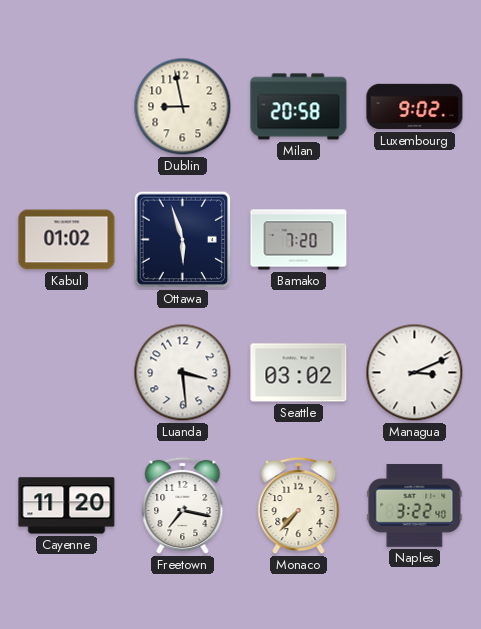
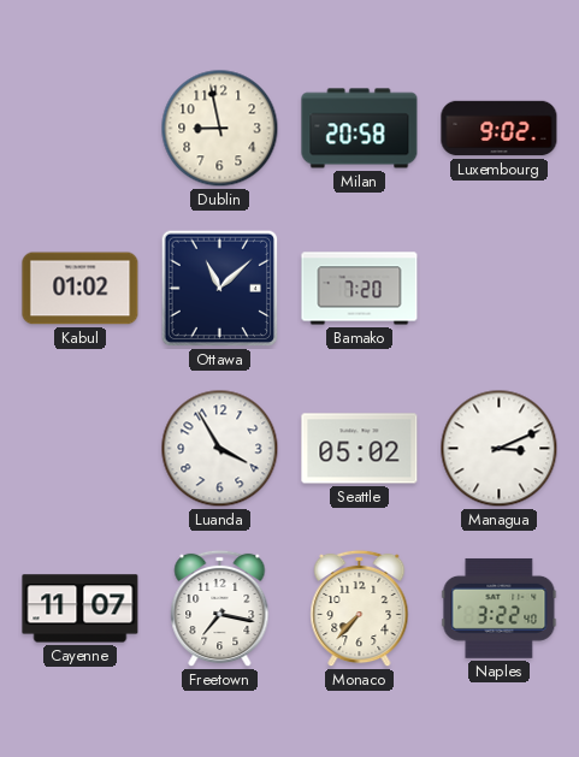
Ottawa: 5:57 -> 11:08
Luanda: 3:29 -> 3:55
Seattle: 03:02 -> 05:02
Cayenne: 11:20 -> 11:07
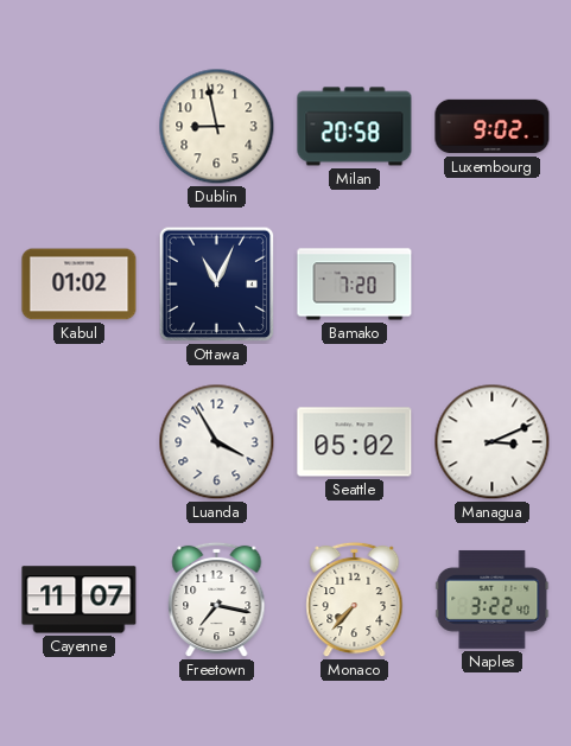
Ottawa: 11:08 -> 11:04
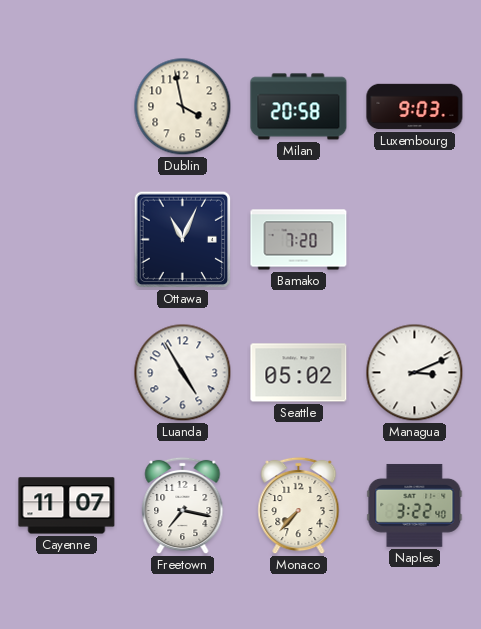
Dublin: 8:58 -> 3:58
Luxembourg: 9:02 -> 9:03
Kabul: 01:02 -> none
Luanda: 3:55 -> 4:55
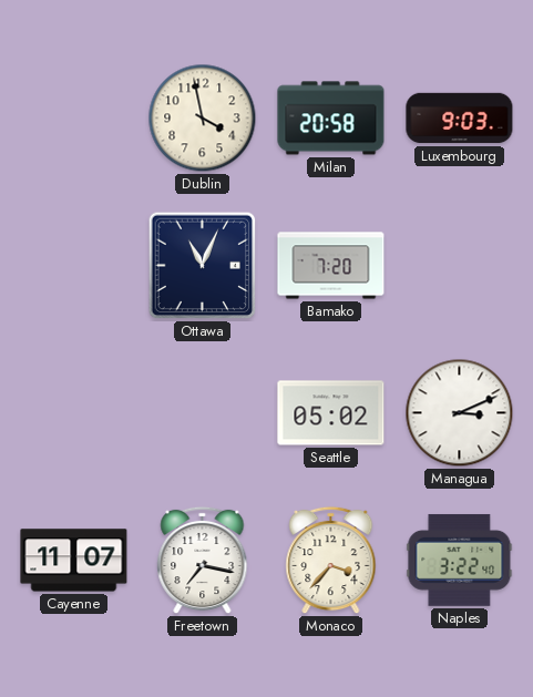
Luanda: 4:55 -> none
Monaco: 7:37 -> 3:37
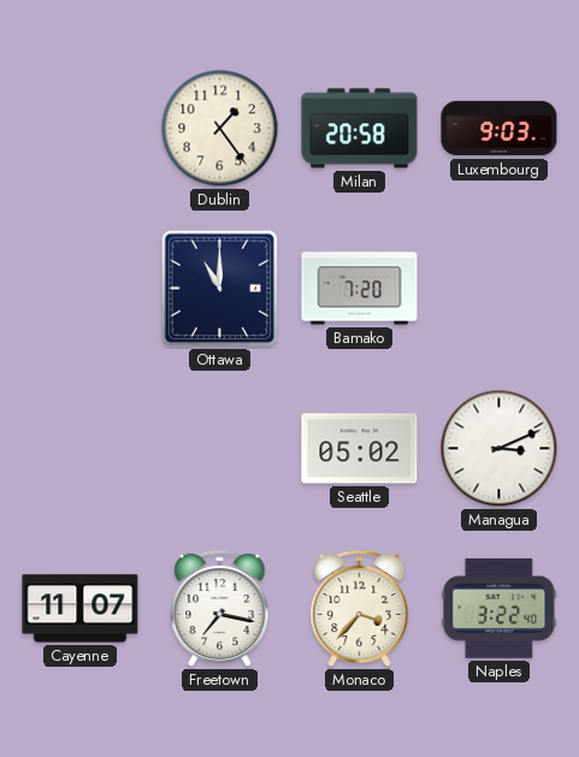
Dublin: 3:58 -> 1:24
Ottawa: 11:04 -> 11:00
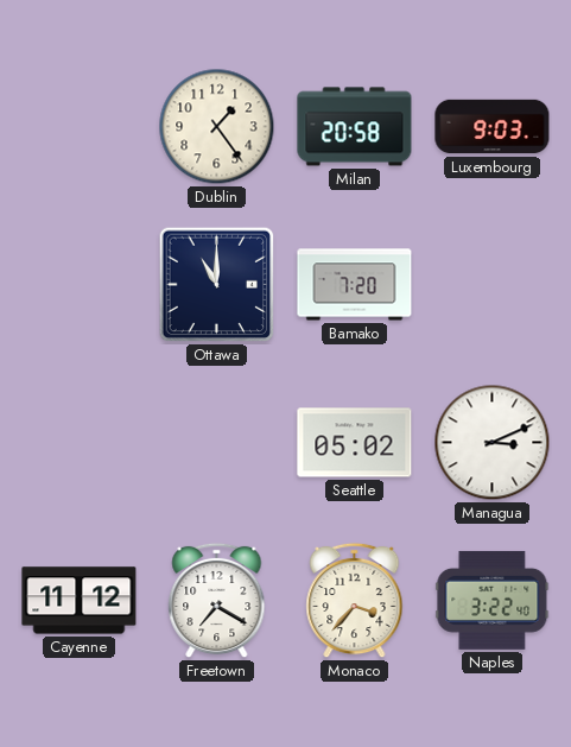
Cayenne: 11:07 -> 11:12
Freetown: 7:17 -> 7:20
